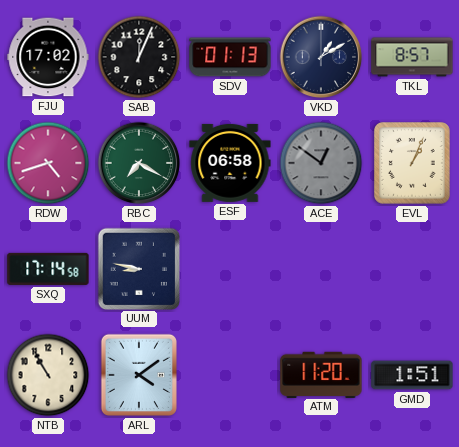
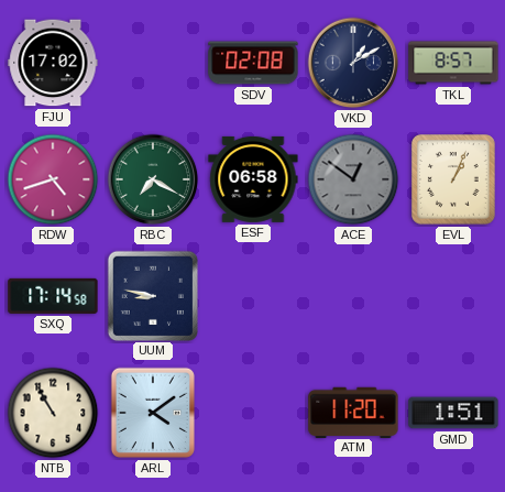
SAB: 12:04 -> none
SDV: 01:13 -> 02:08
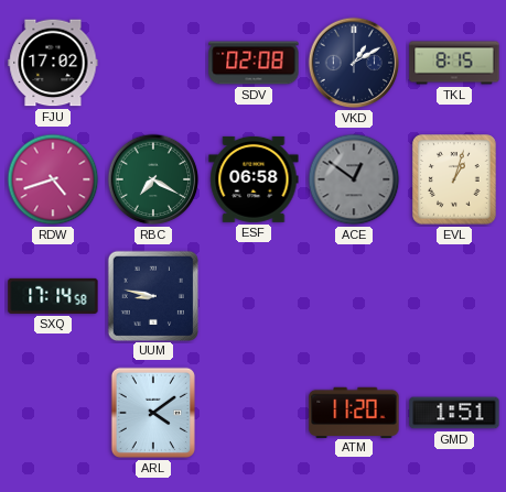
TKL: 8:57 -> 8:15
EVL: 1:04 -> 1:03
NTB: 10:55 -> none
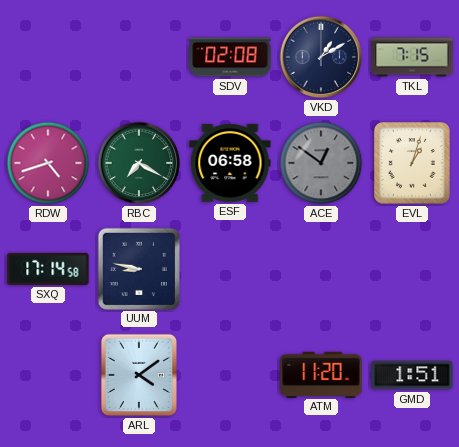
FJU: 17:02 -> none
TKL: 8:15 -> 7:15
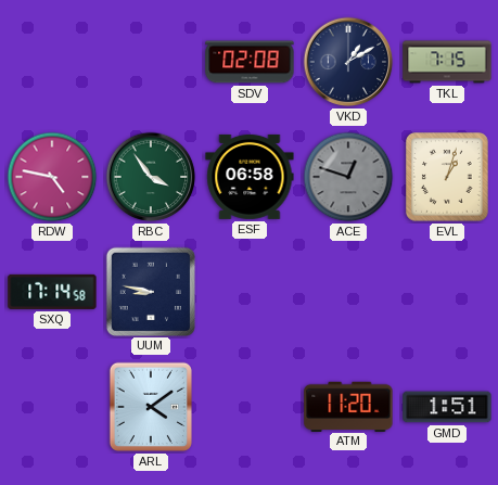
RDW: 4:42 -> 4:47
RBC: 7:20 -> 3:54
ACE: 12:51 -> 12:48
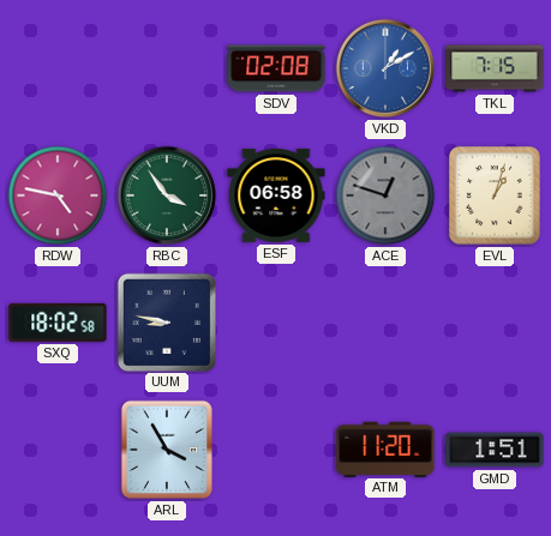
VKD dial: navy -> blue
SXQ: 17:14 -> 18:02
ARL: 4:09 -> 3:55
